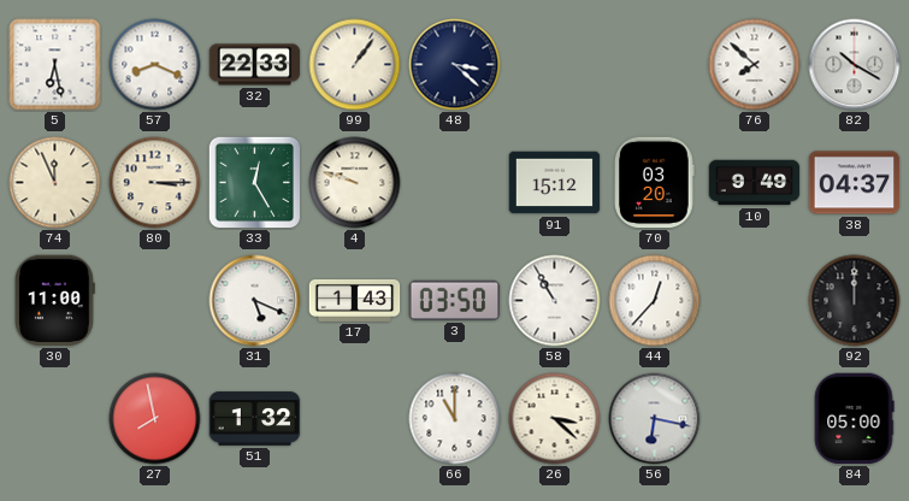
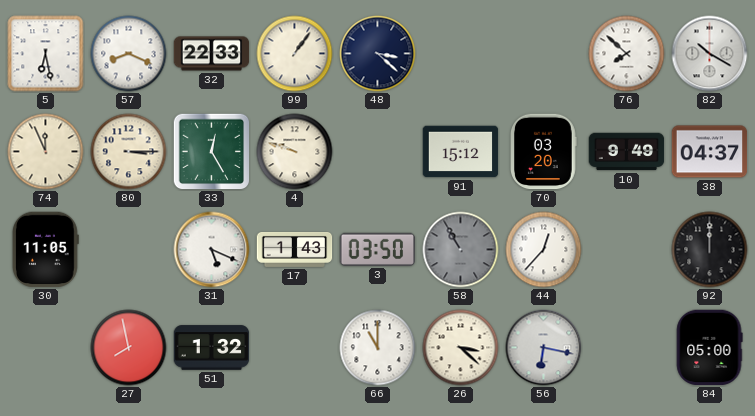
30: 11:00 -> 11:05
58 dial: white -> grey
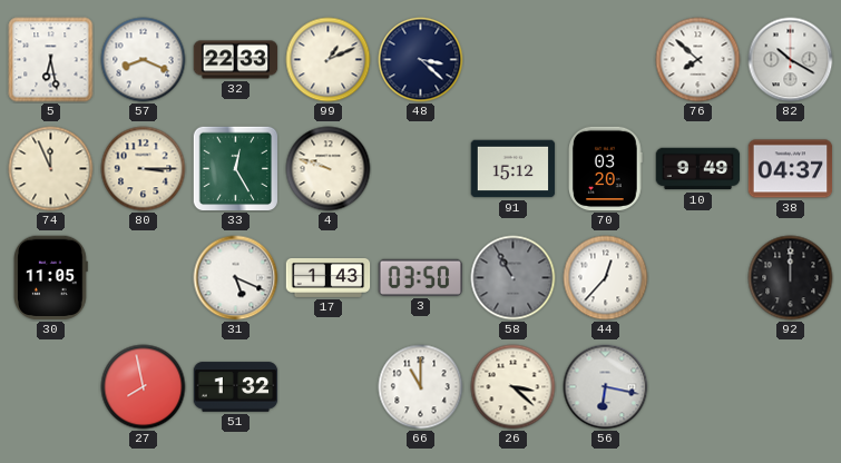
99: 1:06 -> 1:11
84: 05:00 -> none
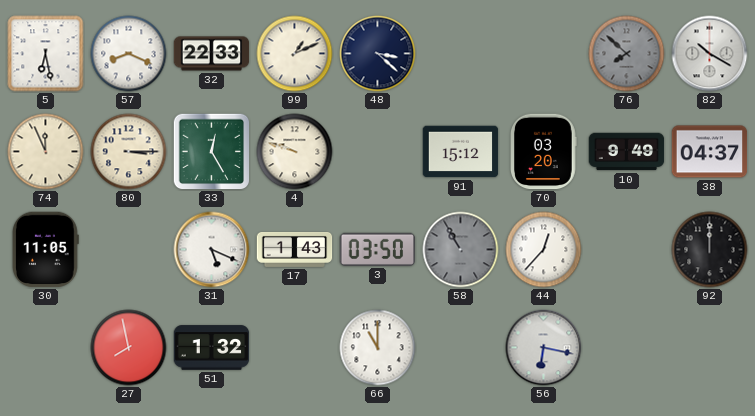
76 dial: white -> grey
26: 3:22 -> none
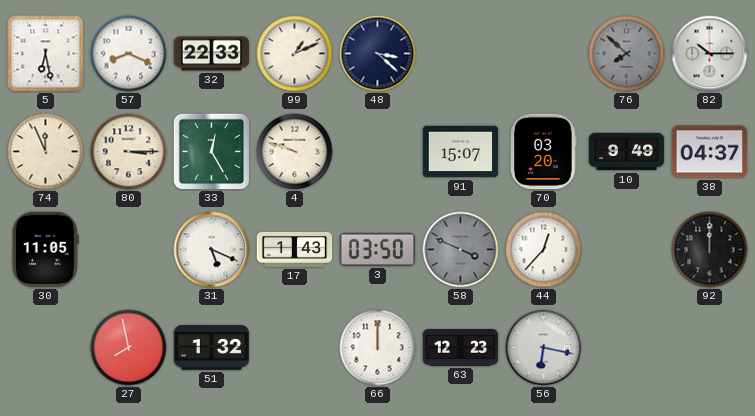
82: 10:20 -> 10:15
91: 15:12 -> 15:07
58: 10:55 -> 3:49
66: 11:00 -> 12:00
63: none -> 12:23
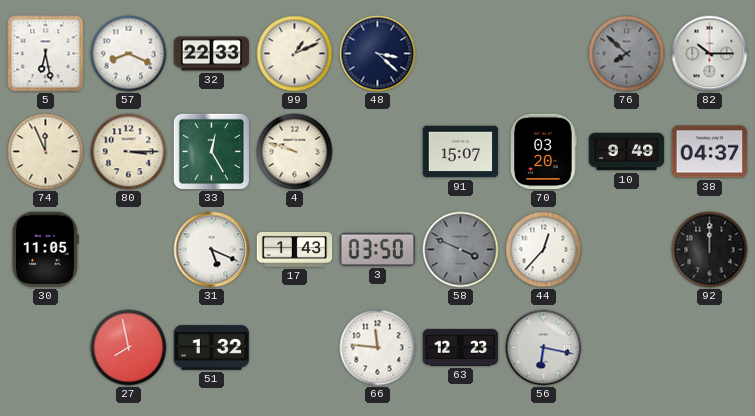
66: 12:00 -> 11:46
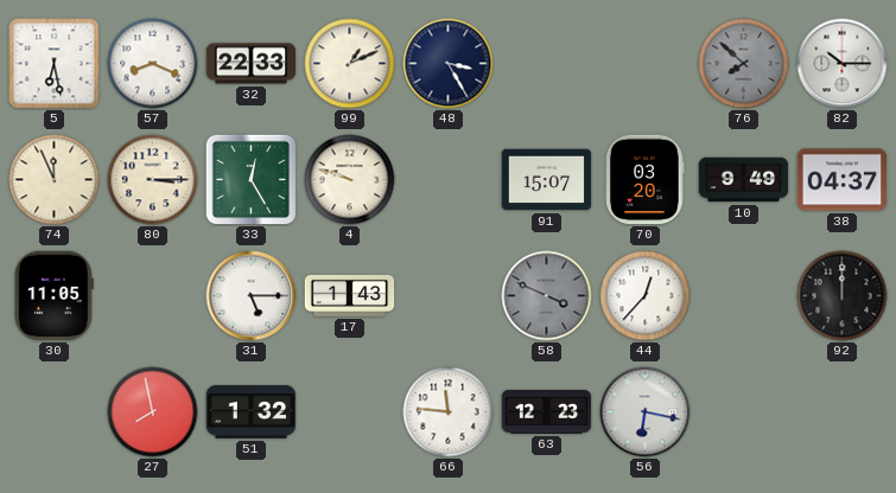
48: 3:22 -> 3:25
31: 5:19 -> 5:15
3: 03:50 -> none
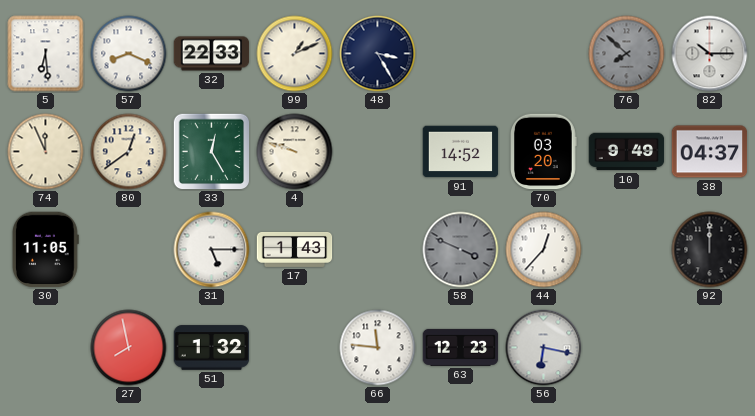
5: 6:28 -> 6:29
80: 3:15 -> 12:39
91: 15:07 -> 14:52
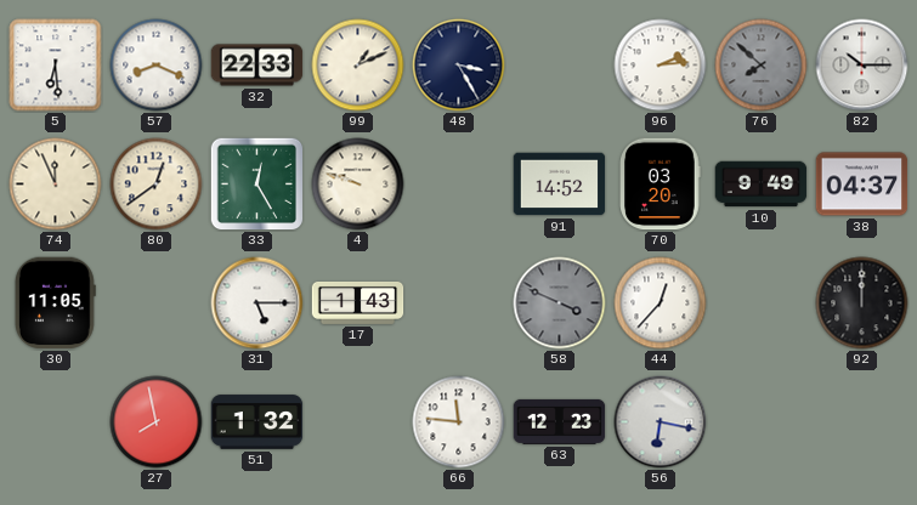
96: none -> 2:14
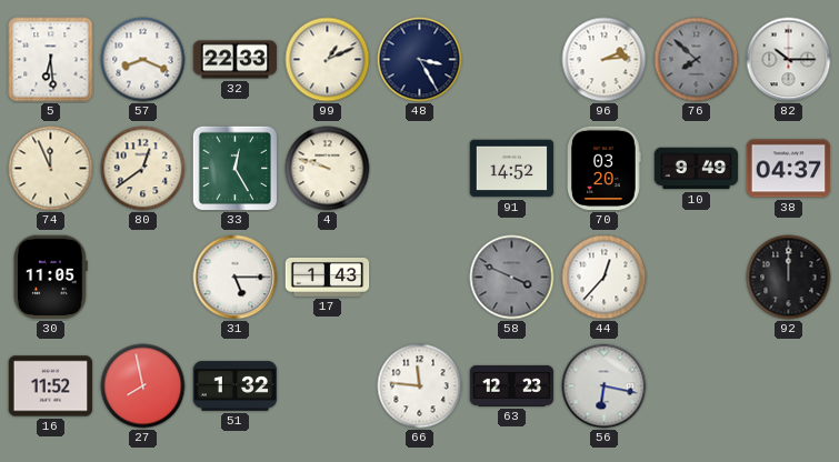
16: none -> 11:52
